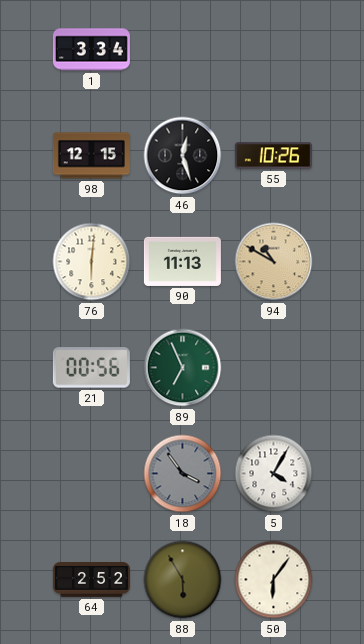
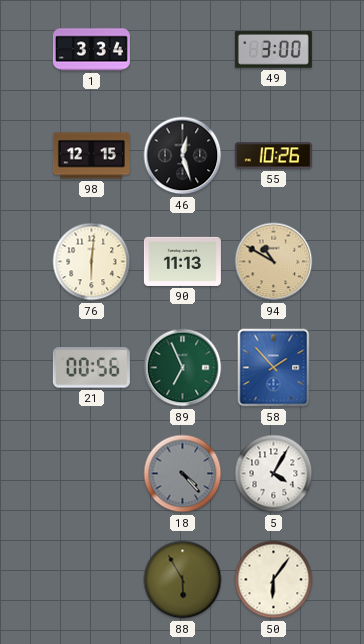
49: none -> 3:00
58: none -> 1:53
18: 3:54 -> 4:23
64: 2:52 -> none
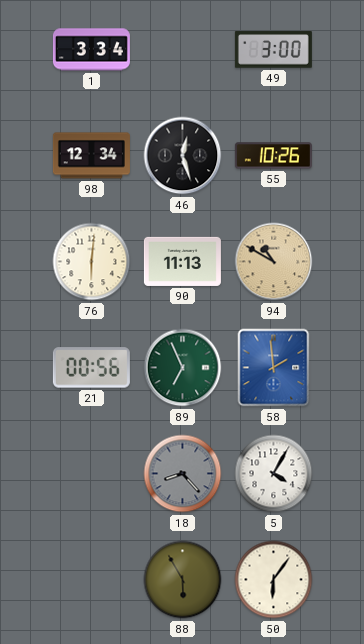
98: 12:15 -> 12:34
58: 1:53 -> 1:59
18: 4:23 -> 8:23
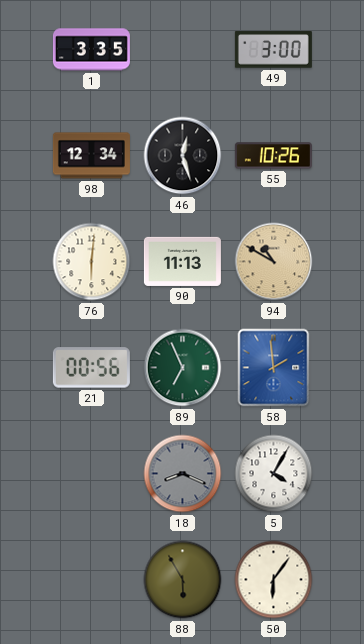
1: 3:34 -> 3:35
18: 8:23 -> 8:19
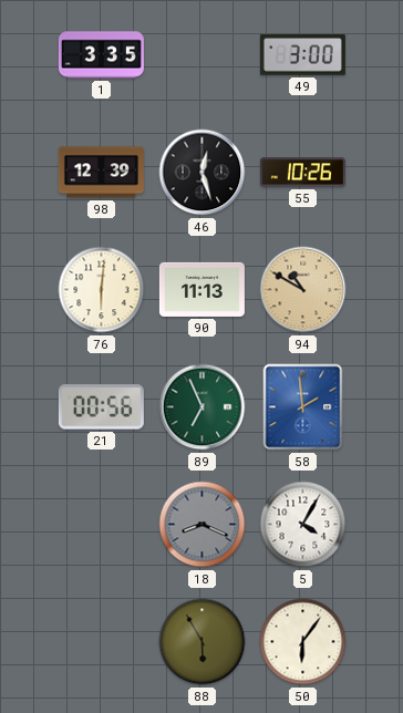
98: 12:34 -> 12:39
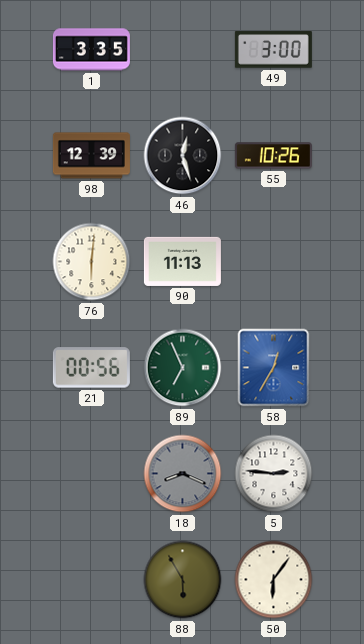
94: 10:50 -> none
58: 1:59 -> 12:35
5: 4:05 -> 2:46
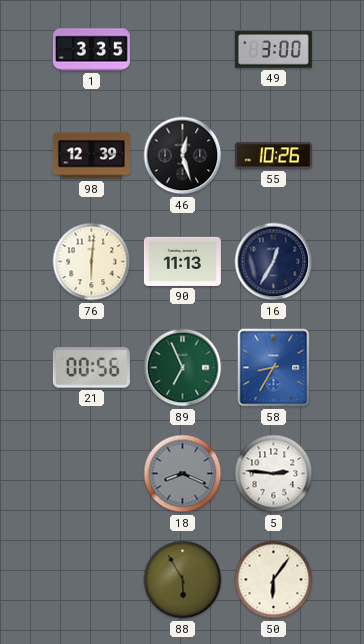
16: none -> 12:35
58: 12:35 -> 8:35
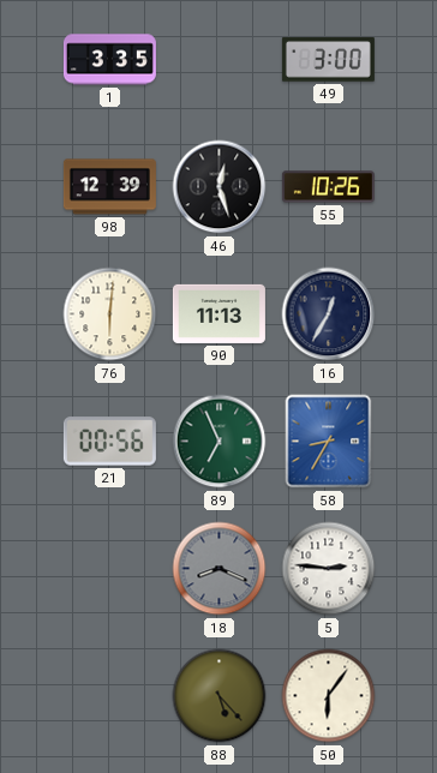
88: 5:55 -> 5:23
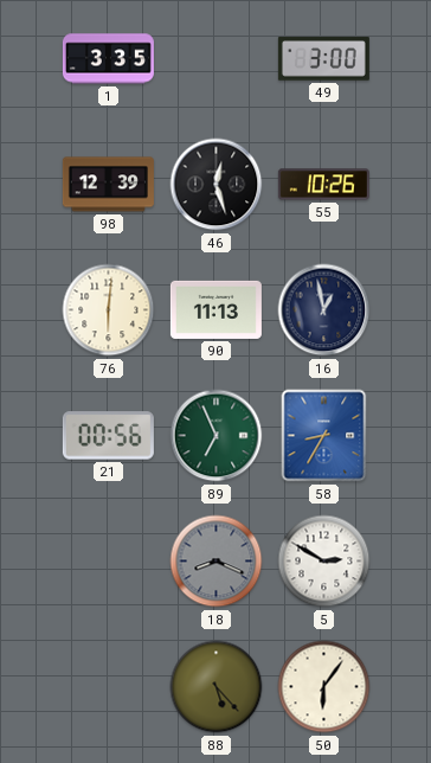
16: 12:35 -> 12:58
5: 2:46 -> 2:50
